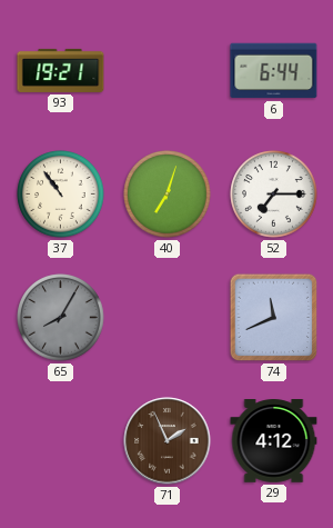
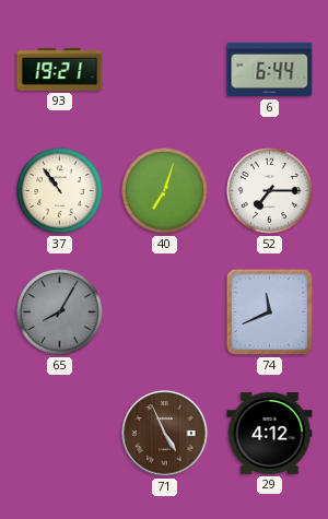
71: 1:56 -> 4:56
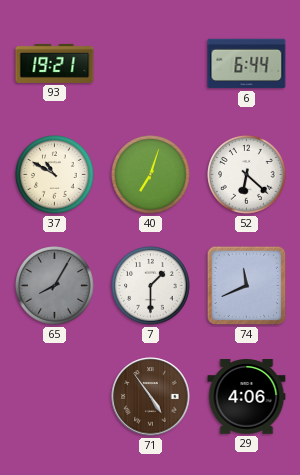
37: 10:54 -> 10:50
52: 7:15 -> 6:22
7: none -> 1:30
71: 4:56 -> 4:54
29: 4:12 -> 4:06
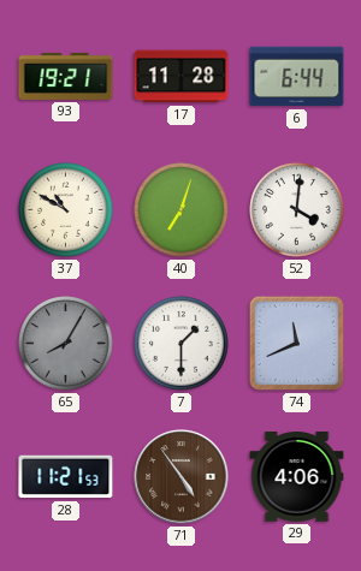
17: none -> 11:28
52: 6:22 -> 4:01
28: none -> 11:21
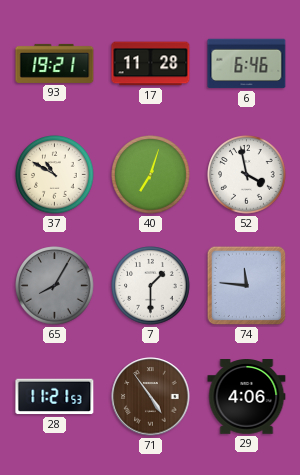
6: 6:44 -> 6:46
52: 4:01 -> 3:58
74: 11:41 -> 11:46
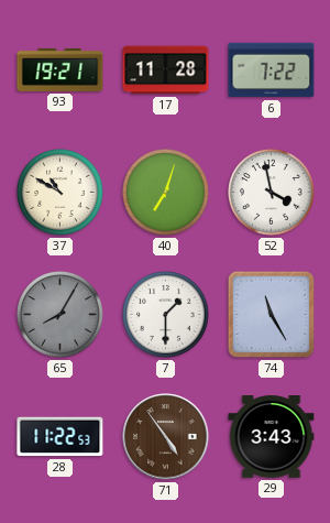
6: 6:46 -> 7:22
74: 11:46 -> 11:25
28: 11:21 -> 11:22
29: 4:06 -> 3:43
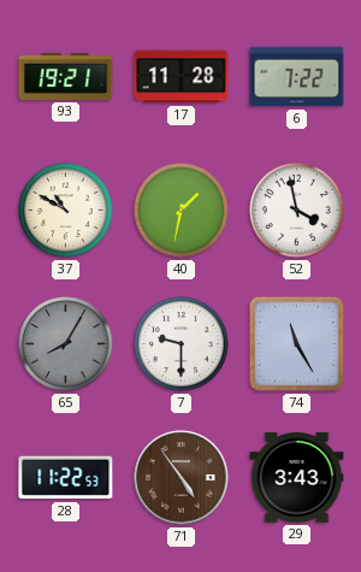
40: 7:03 -> 1:32
7: 1:30 -> 9:30
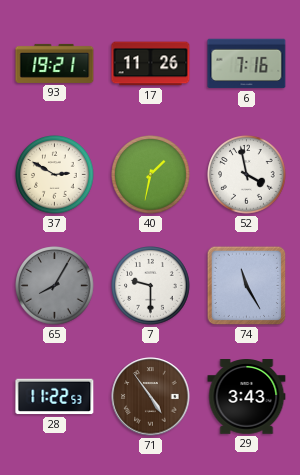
17: 11:28 -> 11:26
6: 7:22 -> 7:16
37: 10:50 -> 2:50
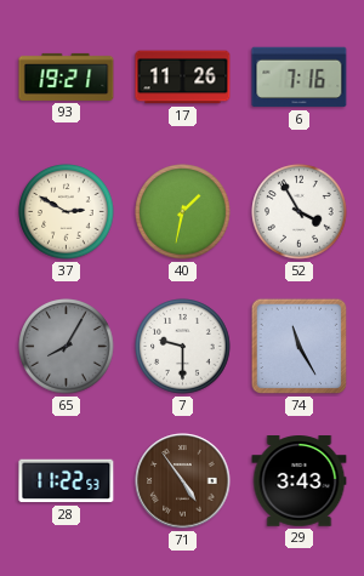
52: 3:58 -> 3:55
